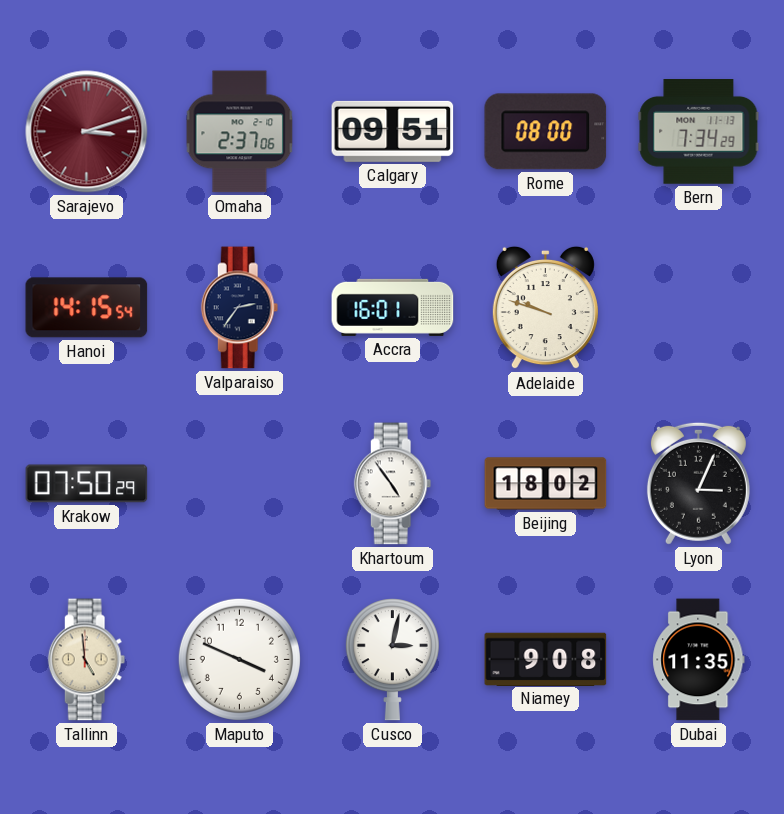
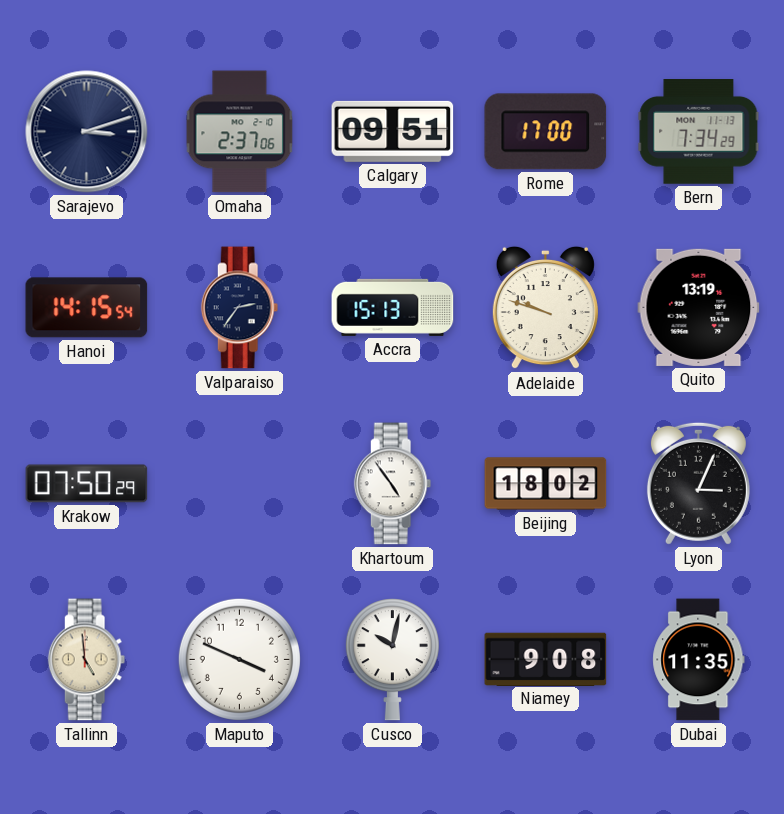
Sarajevo dial: burgundy -> navy
Rome: 08:00 -> 17:00
Accra: 16:01 -> 15:13
Quito: none -> 13:19
Cusco: 3:02 -> 10:02
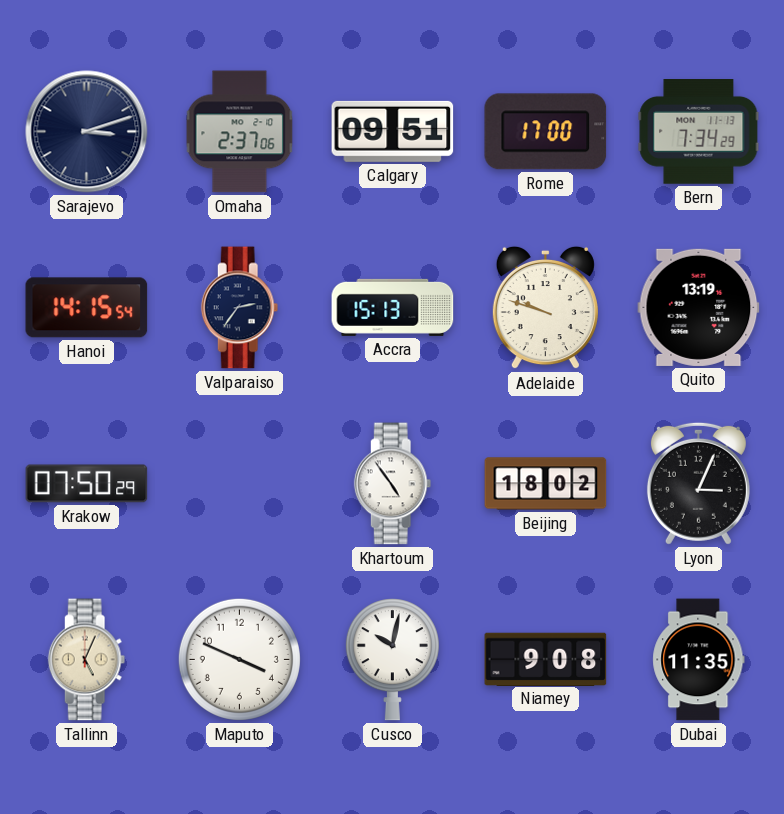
Tallinn: 4:59 -> 5:04
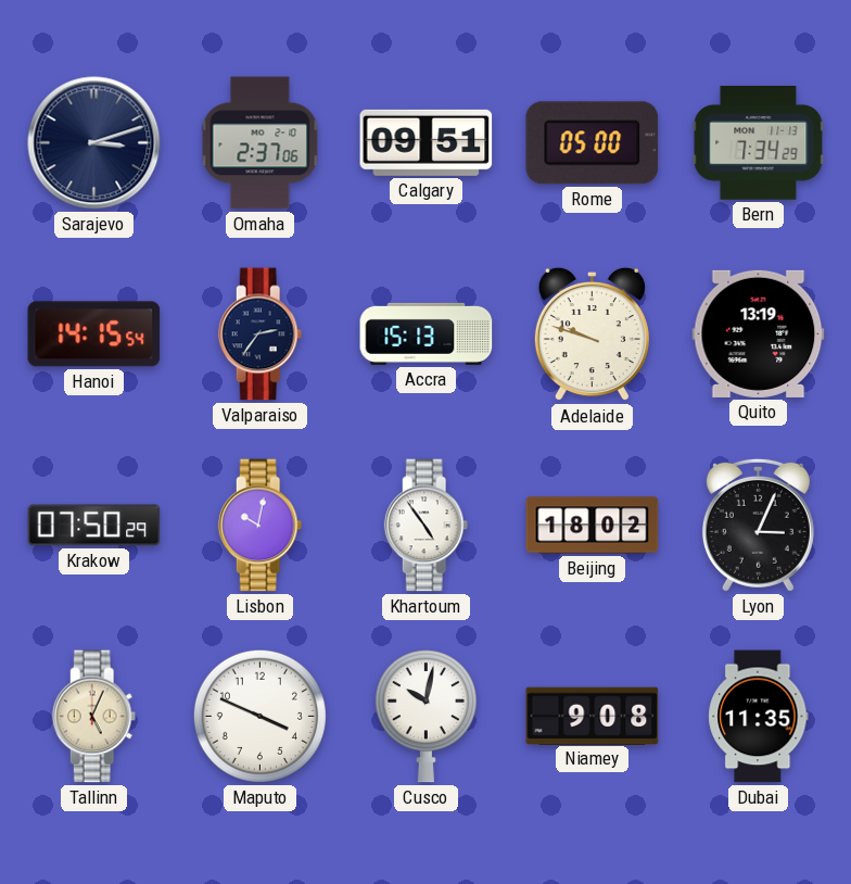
Rome: 17:00 -> 05:00
Lisbon: none -> 10:02
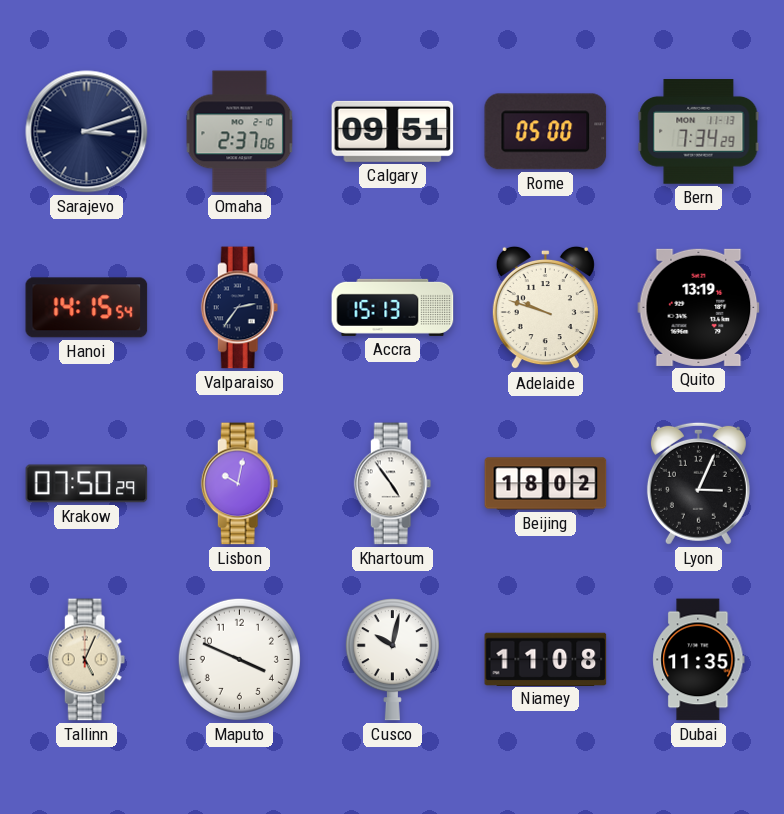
Niamey: 9:08 -> 11:08
